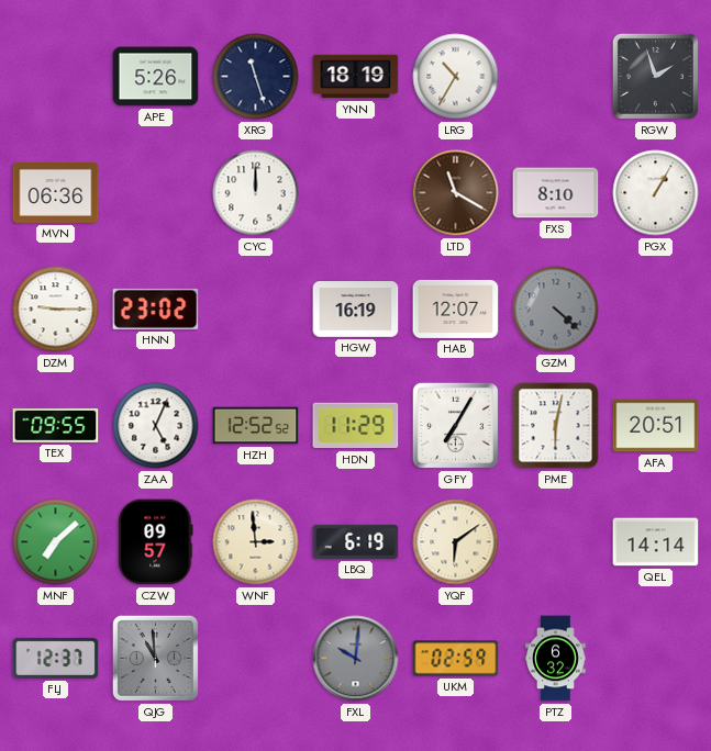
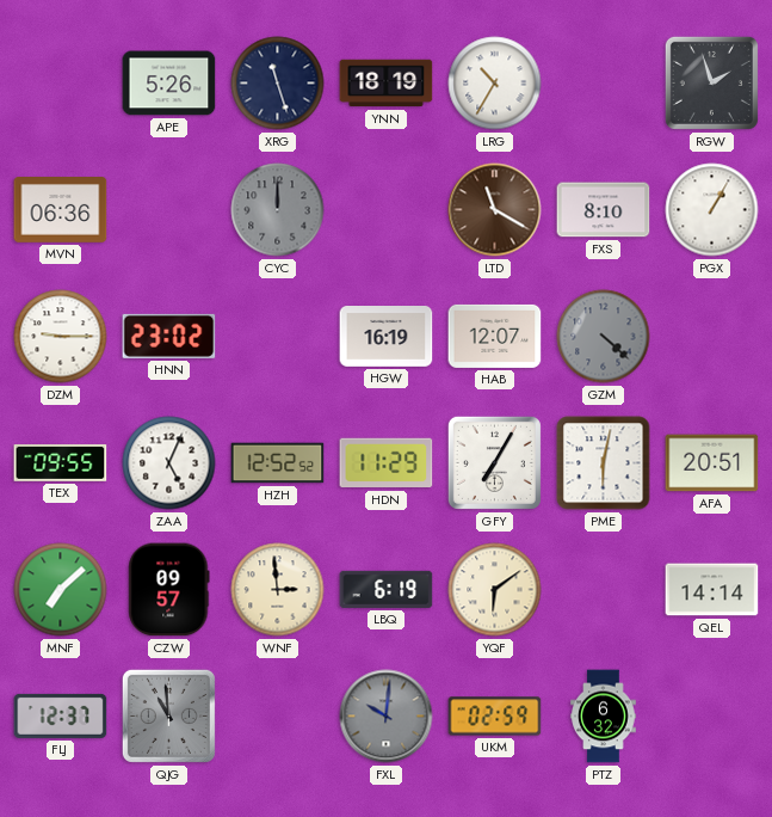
CYC dial: white -> grey
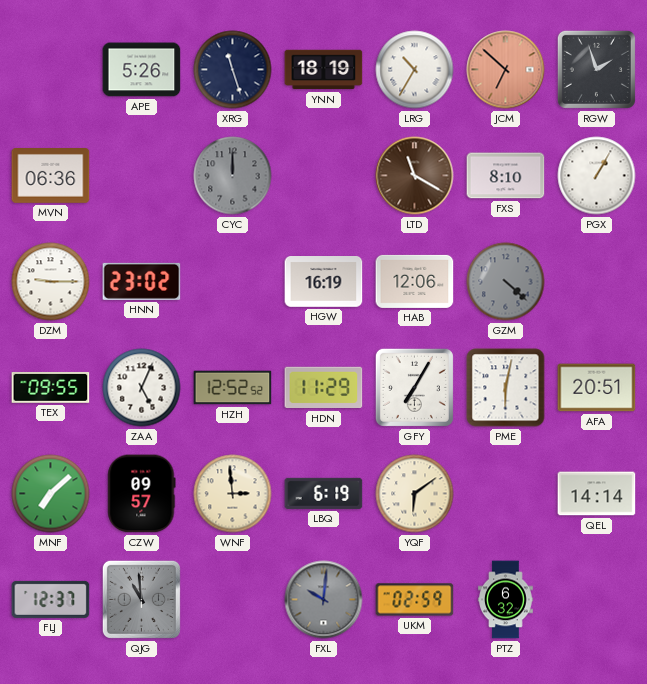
JCM: none -> 6:52
HAB: 12:07 -> 12:06
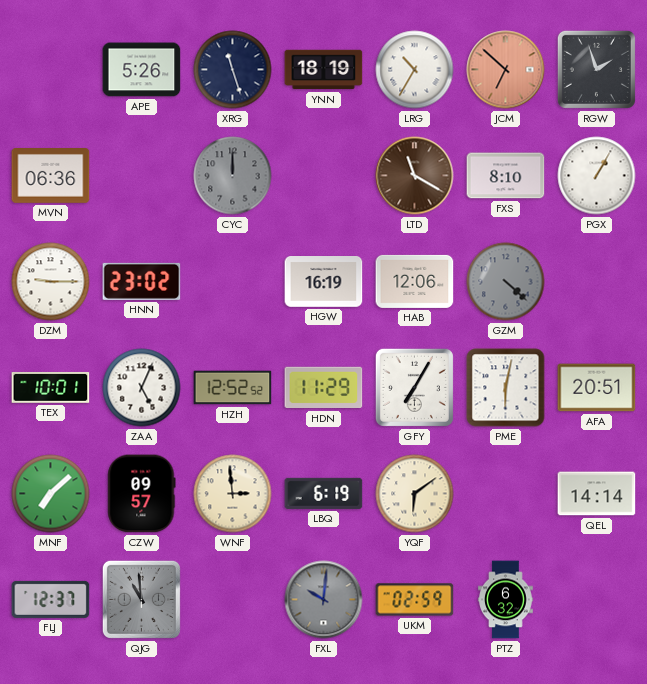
TEX: 09:55 -> 10:01
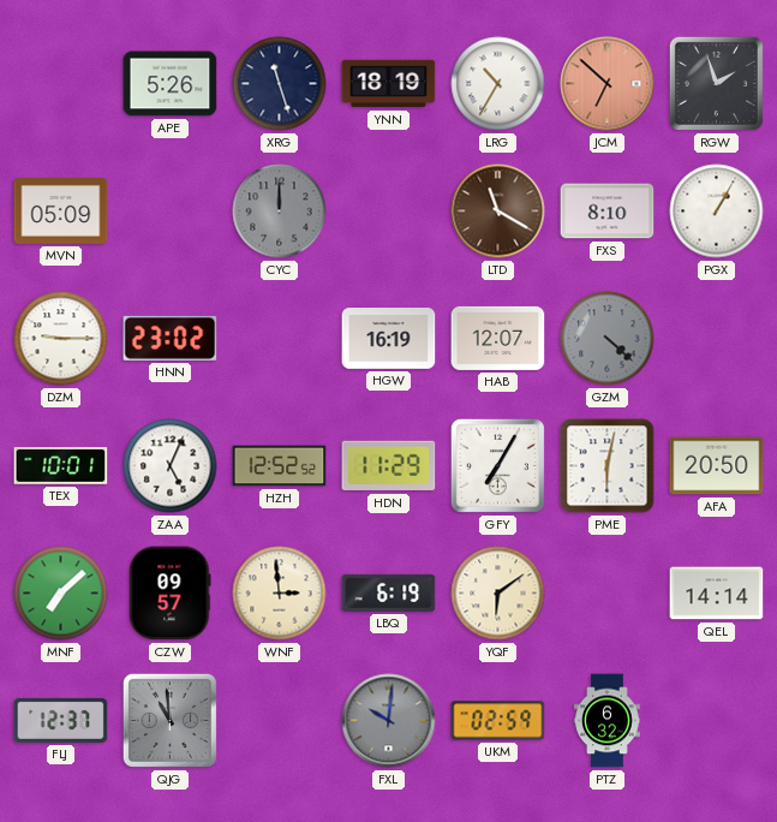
MVN: 06:36 -> 05:09
HAB: 12:06 -> 12:07
AFA: 20:51 -> 20:50
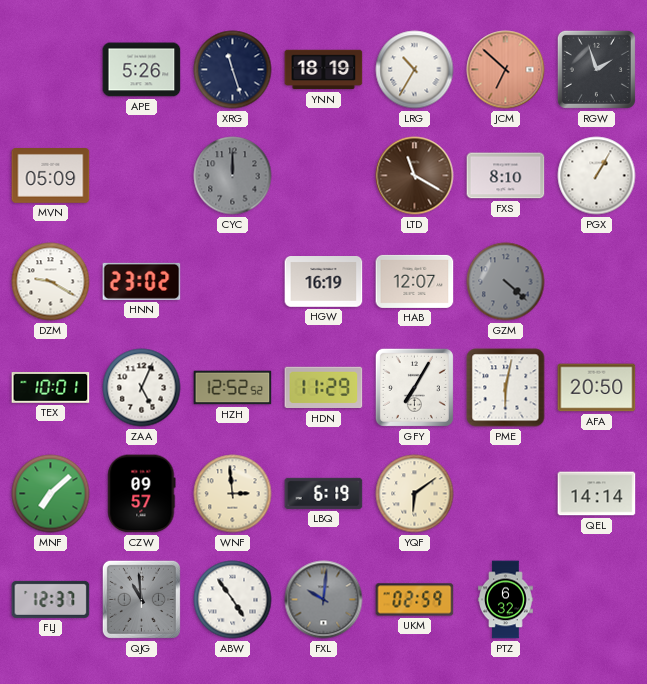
DZM: 9:15 -> 9:20
ABW: none -> 4:54
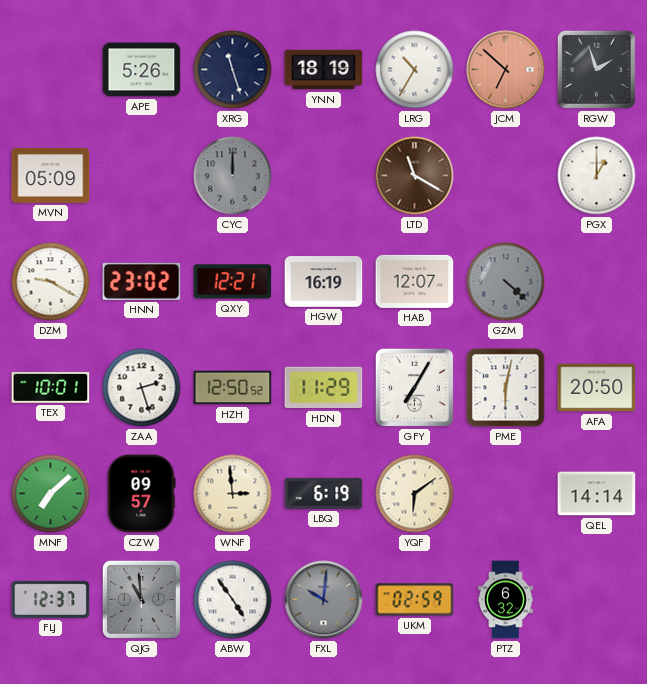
FXS: 8:10 -> none
PGX: 1:05 -> 1:00
QXY: none -> 12:21
ZAA: 5:04 -> 2:27
HZH: 12:52 -> 12:50
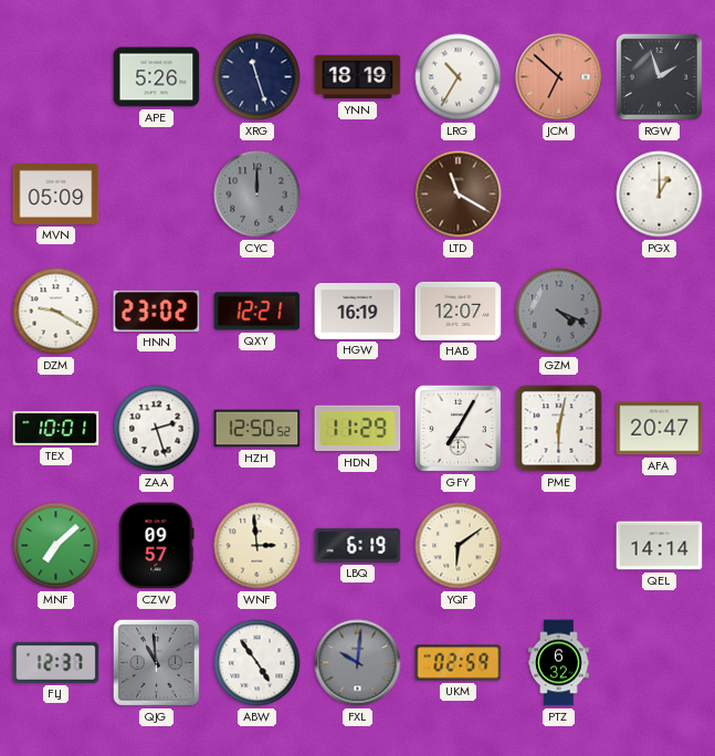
GZM: 4:22 -> 4:19
AFA: 20:50 -> 20:47
